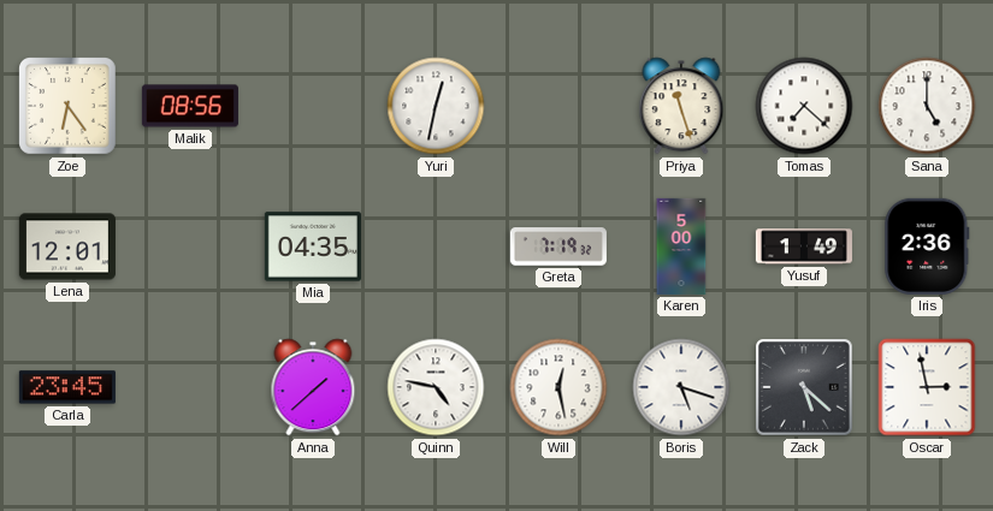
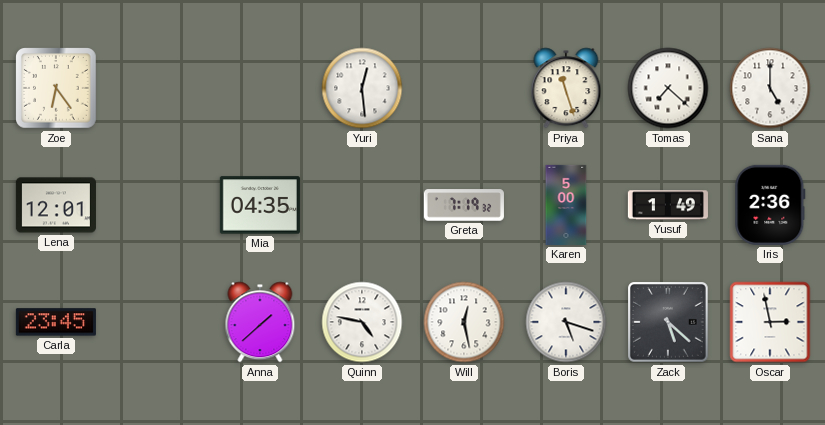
Malik: 08:56 -> none
Yuri: 12:32 -> 12:29
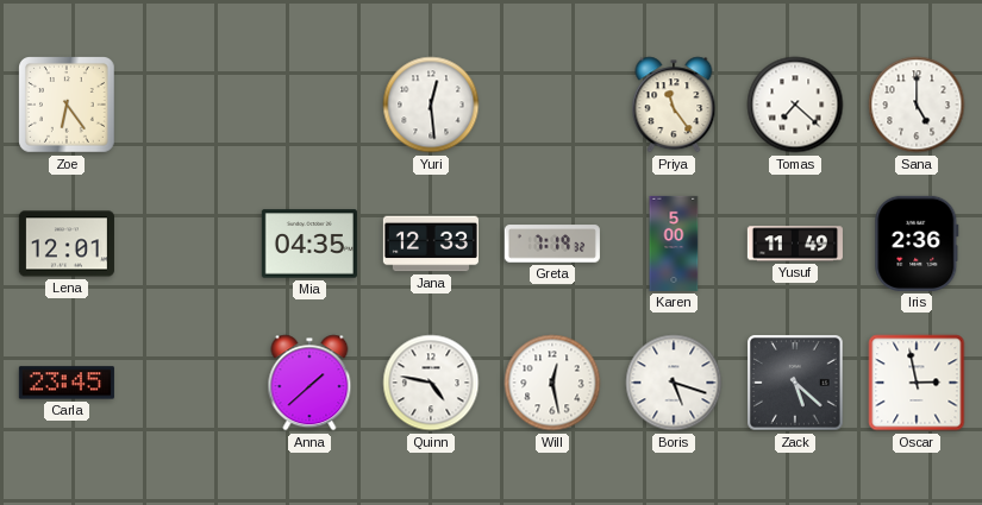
Priya: 11:27 -> 11:24
Jana: none -> 12:33
Yusuf: 1:49 -> 11:49
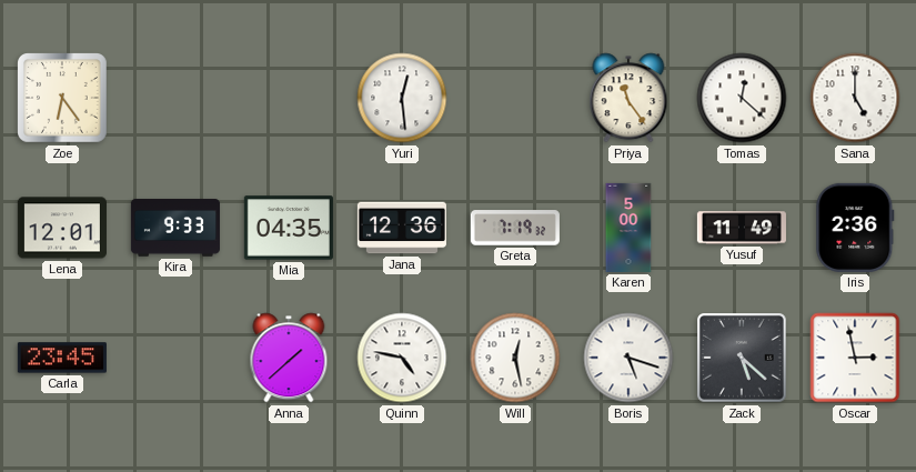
Tomas: 7:22 -> 12:22
Kira: none -> 9:33
Jana: 12:33 -> 12:36
